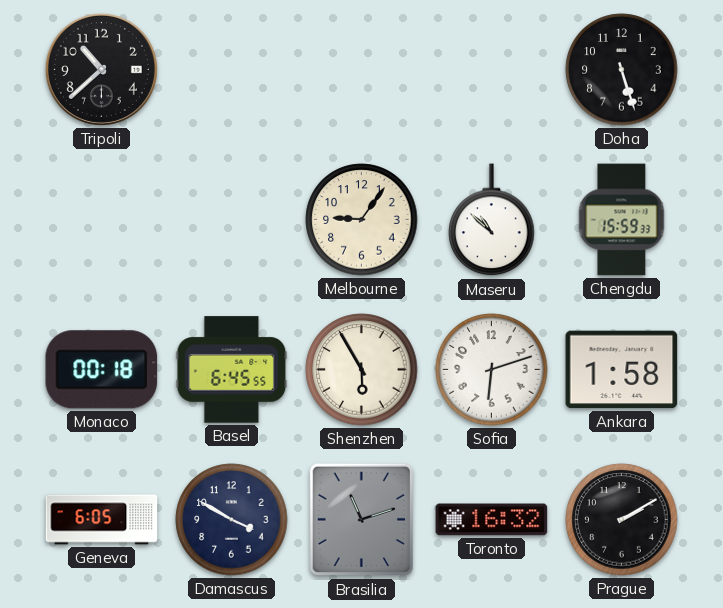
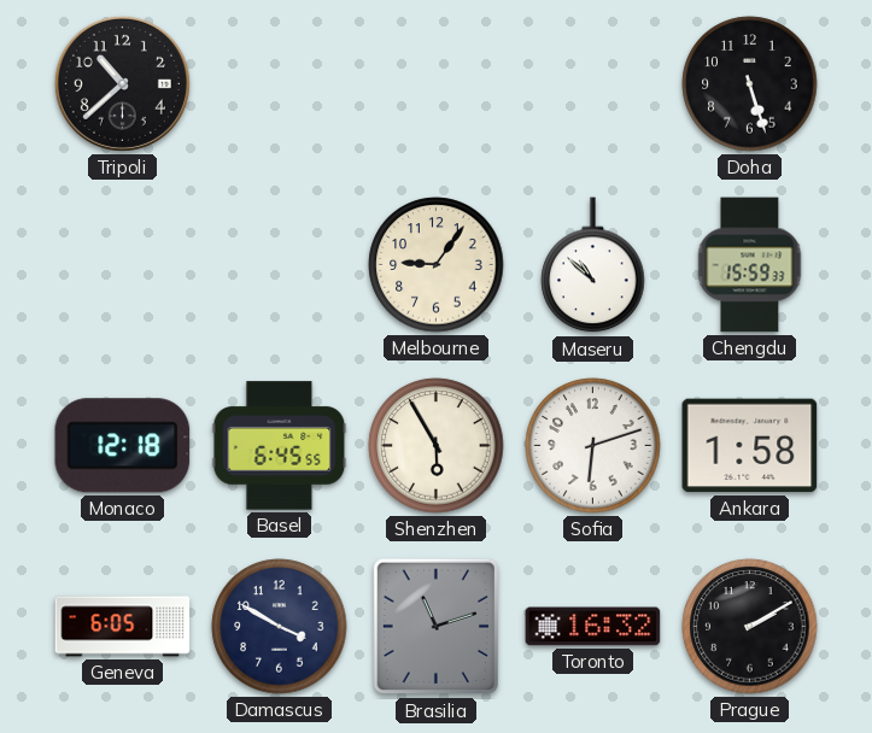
Monaco: 00:18 -> 12:18
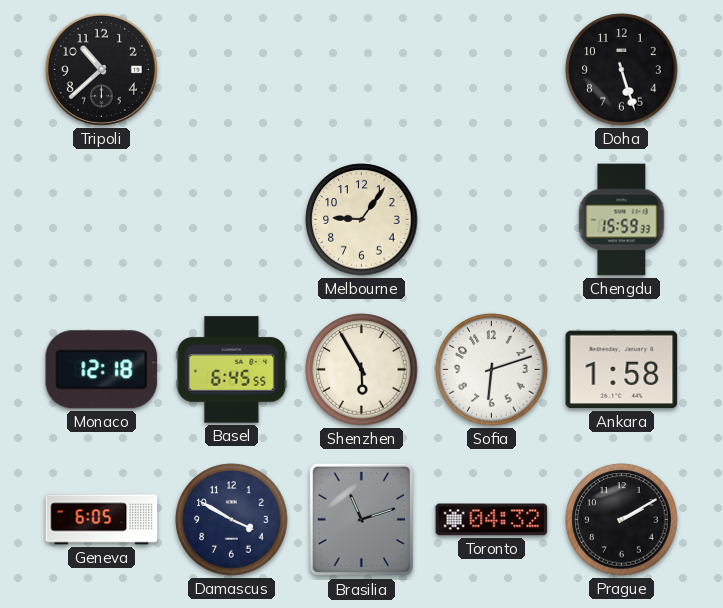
Maseru: 10:52 -> none
Toronto: 16:32 -> 04:32
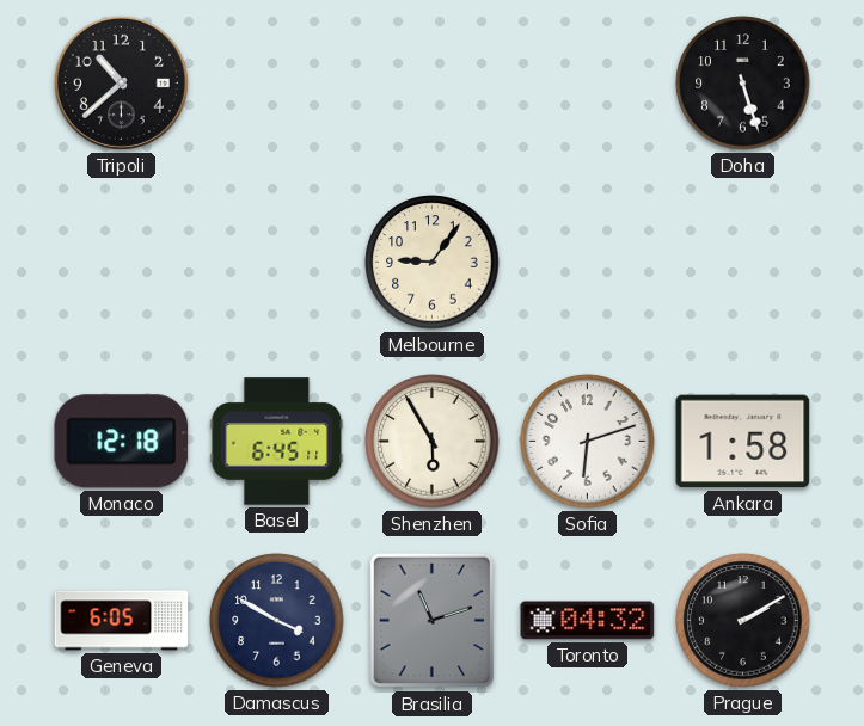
Chengdu: 15:59 -> none
Basel: 6:45:55 -> 6:45:11
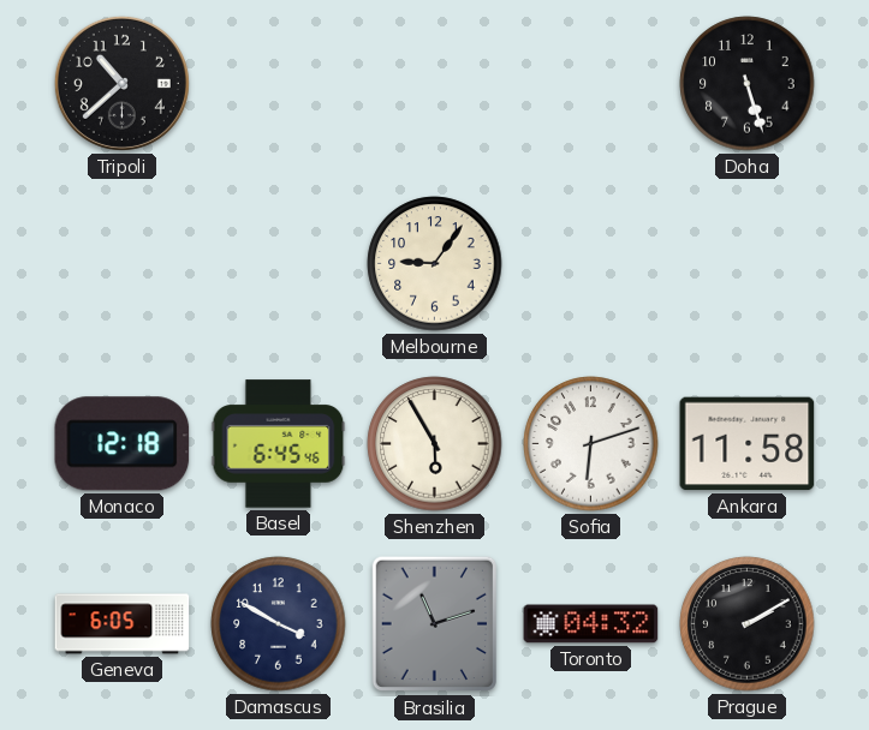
Basel: 6:45:11 -> 6:45:46
Ankara: 1:58 -> 11:58
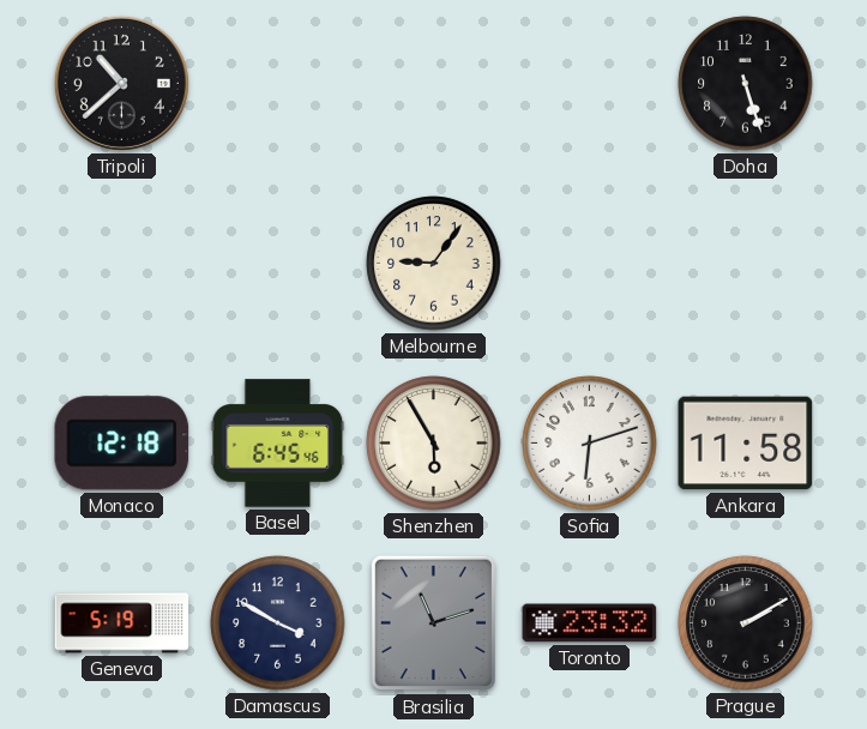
Geneva: 6:05 -> 5:19
Toronto: 04:32 -> 23:32
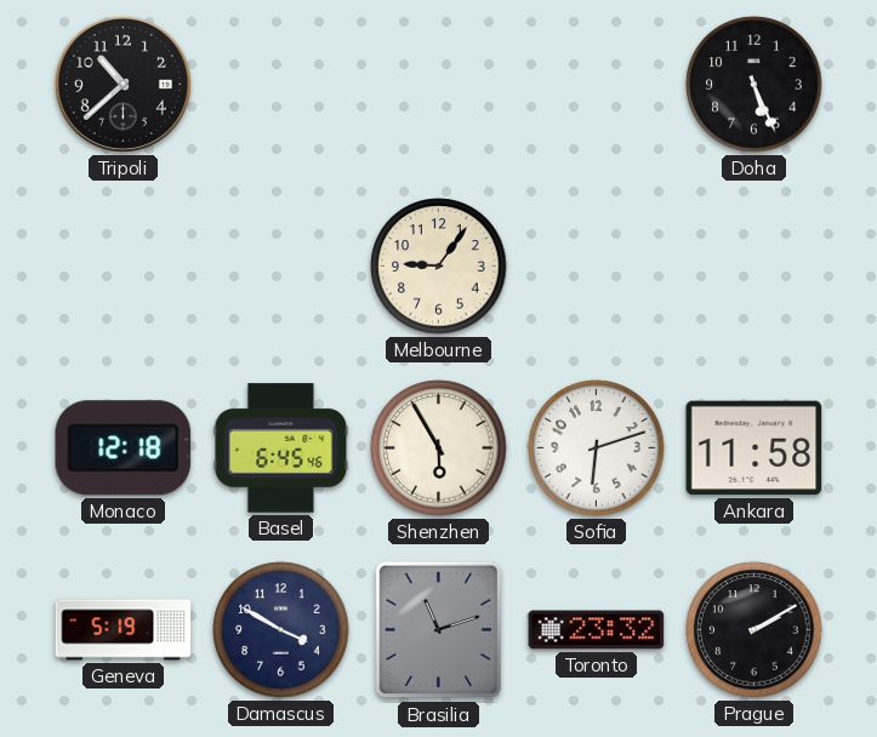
Doha: 5:27 -> 5:26
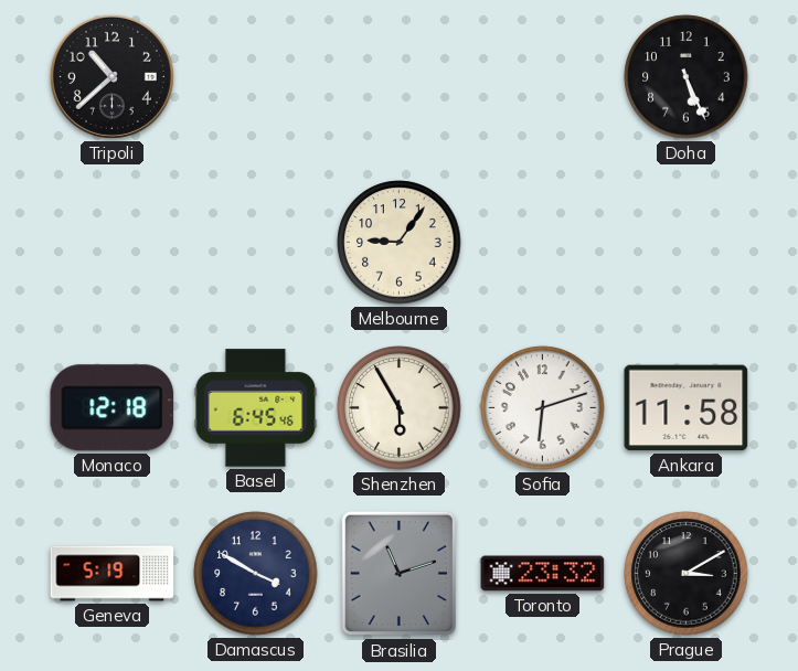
Prague: 2:10 -> 3:10
